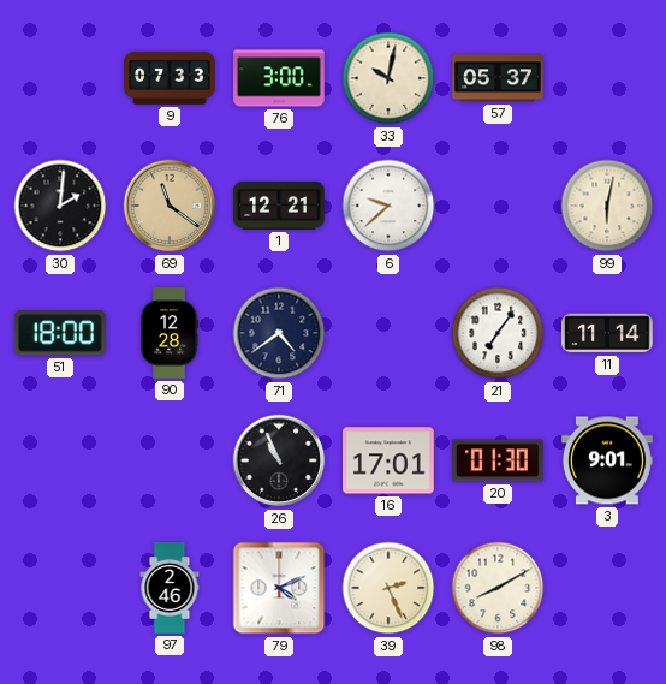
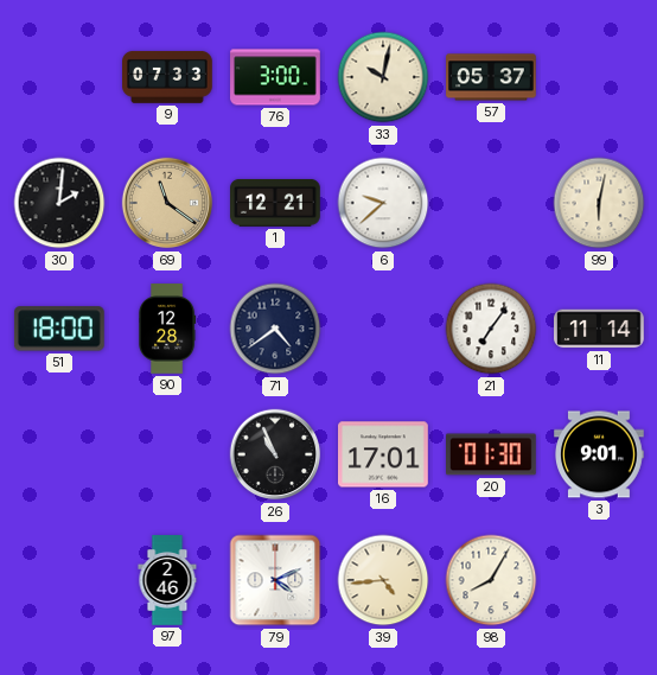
39: 2:26 -> 4:44
98: 8:10 -> 8:05
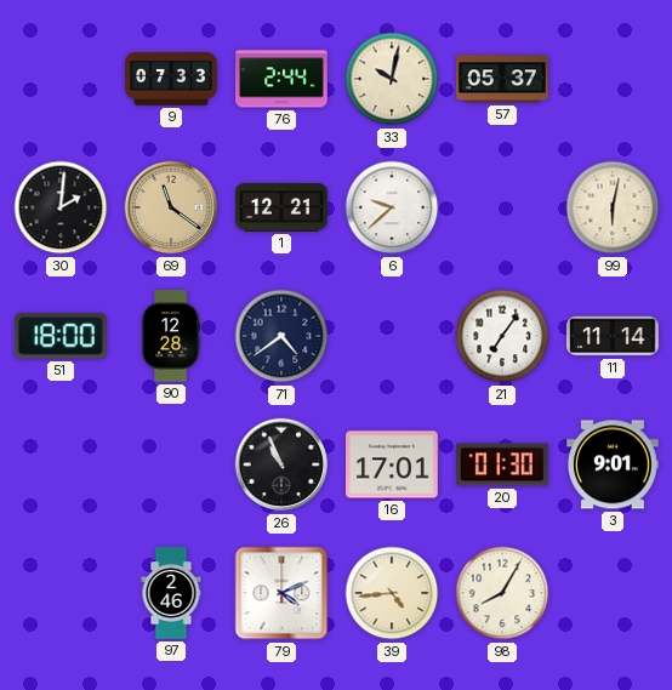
76: 3:00 -> 2:44
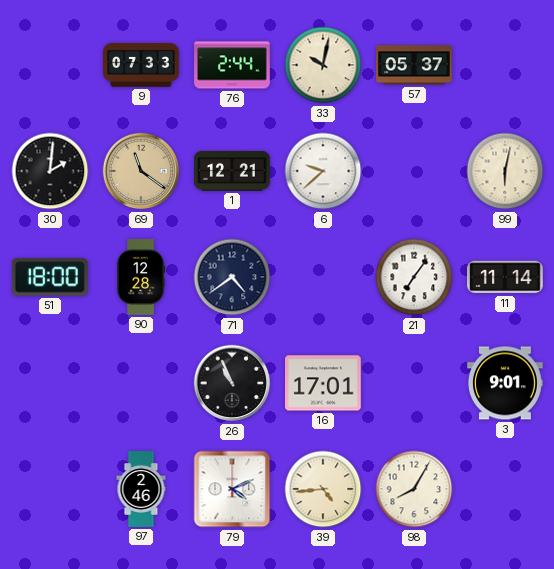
20: 01:30 -> none
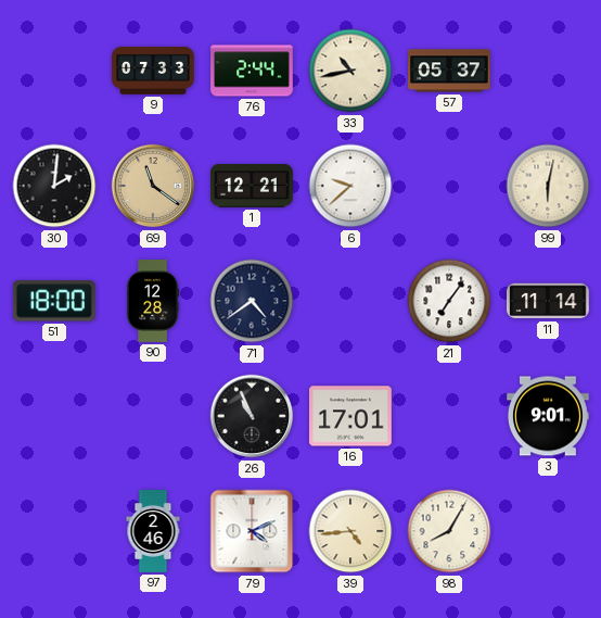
33: 10:02 -> 10:43
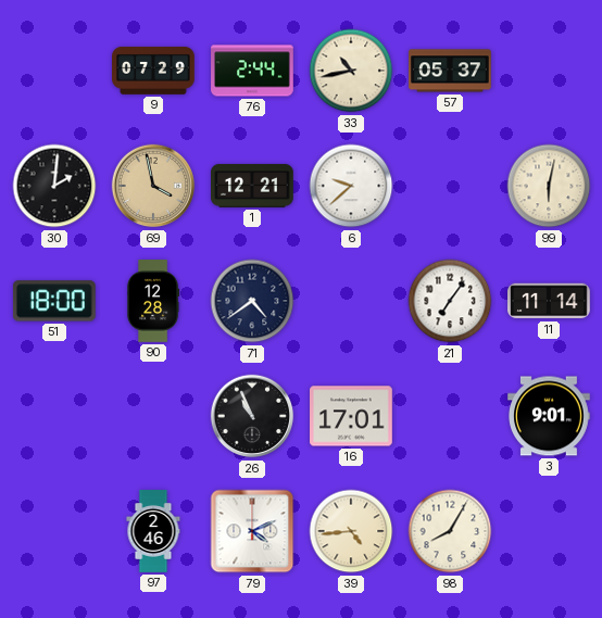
9: 07:33 -> 07:29
69: 11:21 -> 3:58
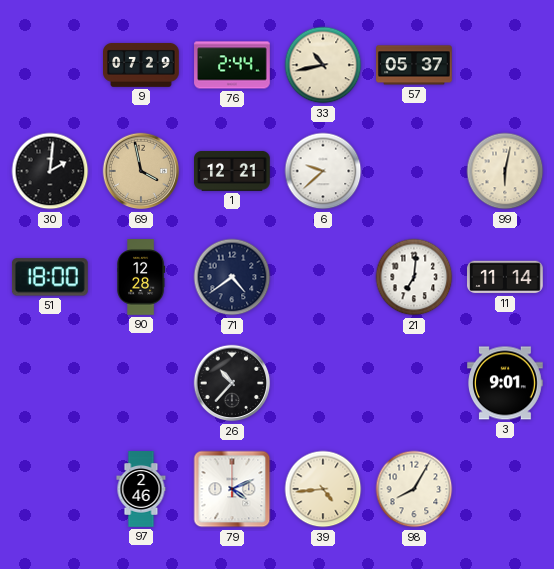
21: 7:06 -> 7:01
26: 10:56 -> 10:37
16: 17:01 -> none
